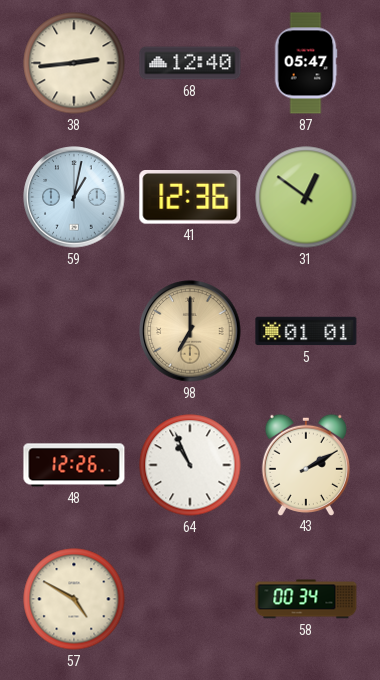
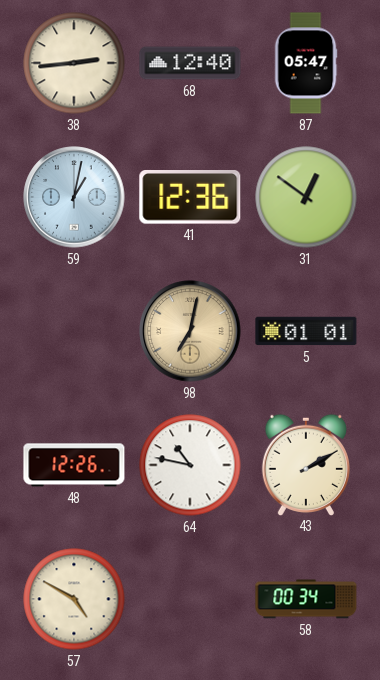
98: 7:00 -> 7:02
64: 10:56 -> 10:47
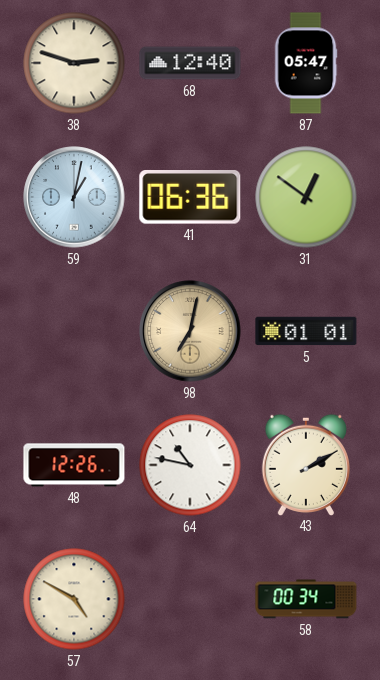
38: 2:44 -> 2:48
41: 12:36 -> 06:36
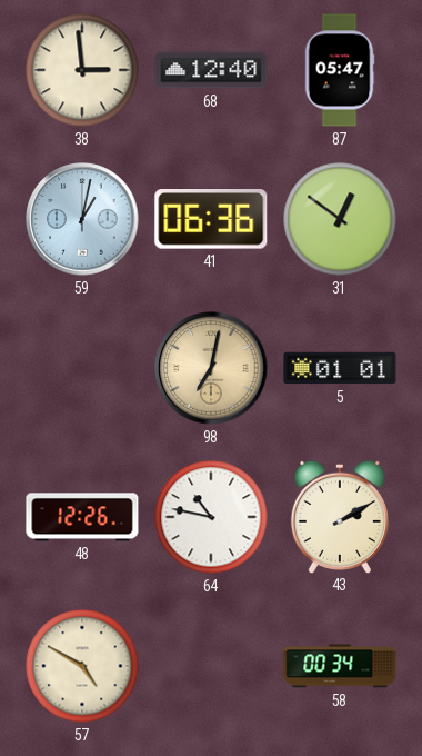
38: 2:48 -> 2:59
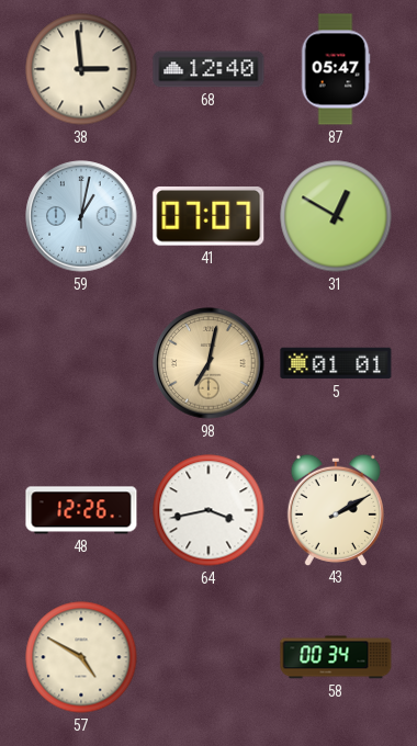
41: 06:36 -> 07:07
31: 12:51 -> 12:50
64: 10:47 -> 3:43
